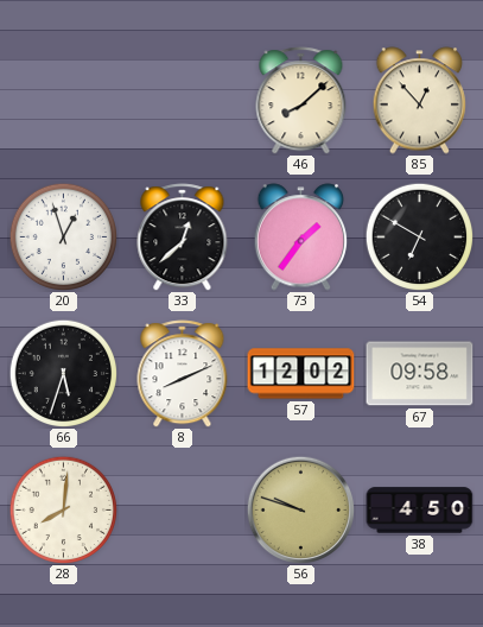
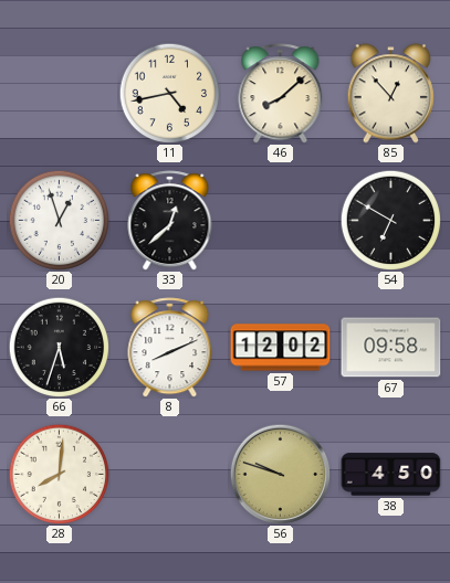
11: none -> 4:43
73: 1:36 -> none
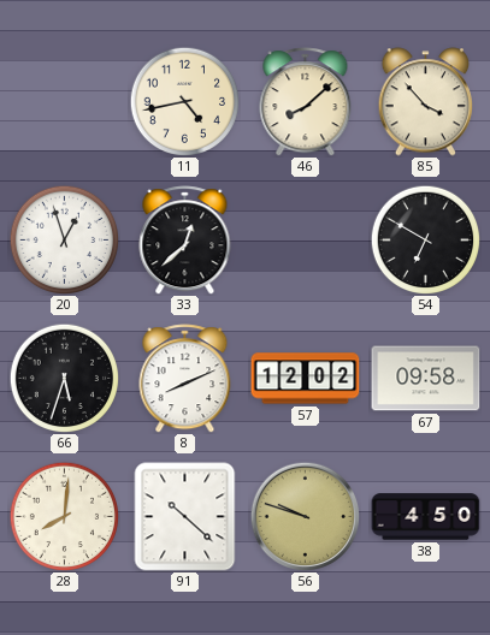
85: 12:53 -> 3:53
91: none -> 10:22
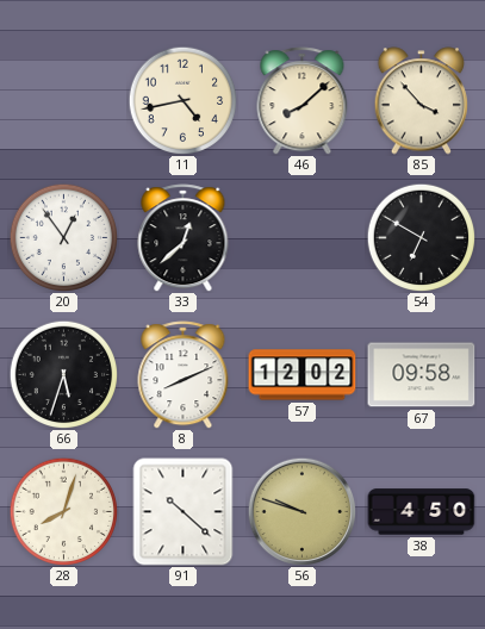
20: 12:57 -> 12:54
28: 8:01 -> 8:03
